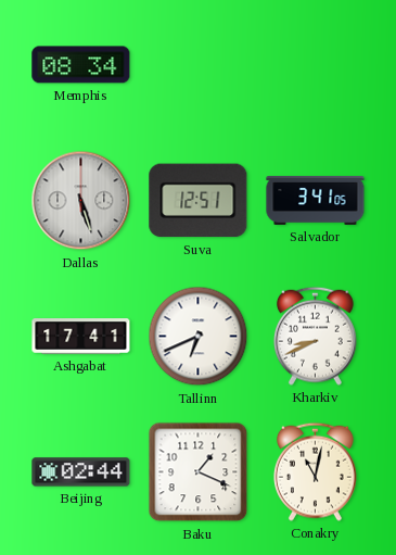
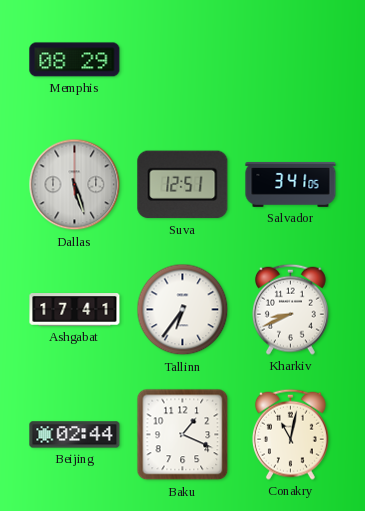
Memphis: 08:34 -> 08:29
Tallinn: 6:41 -> 6:36
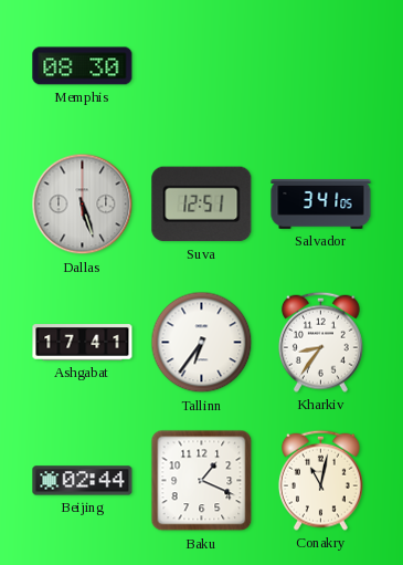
Memphis: 08:29 -> 08:30
Kharkiv: 8:41 -> 8:36
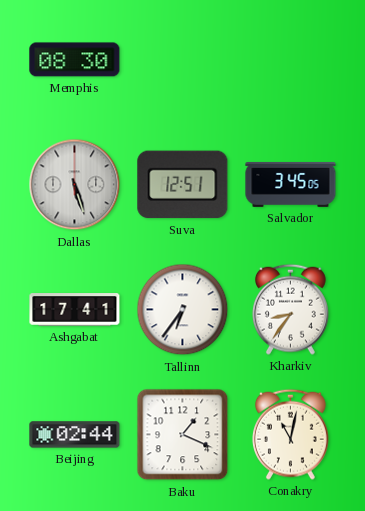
Salvador: 3:41 -> 3:45
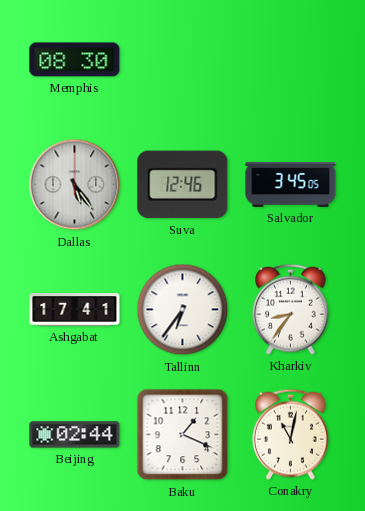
Dallas: 5:27 -> 5:24
Suva: 12:51 -> 12:46
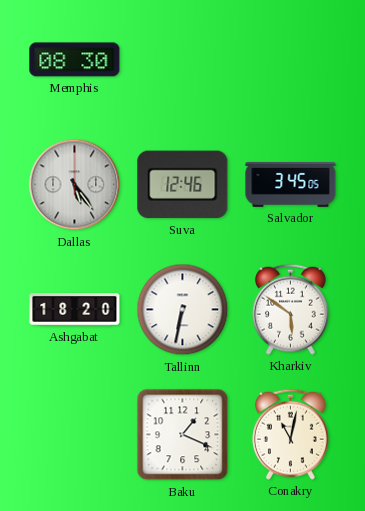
Ashgabat: 17:41 -> 18:20
Tallinn: 6:36 -> 6:32
Kharkiv: 8:36 -> 5:51
Beijing: 02:44 -> none
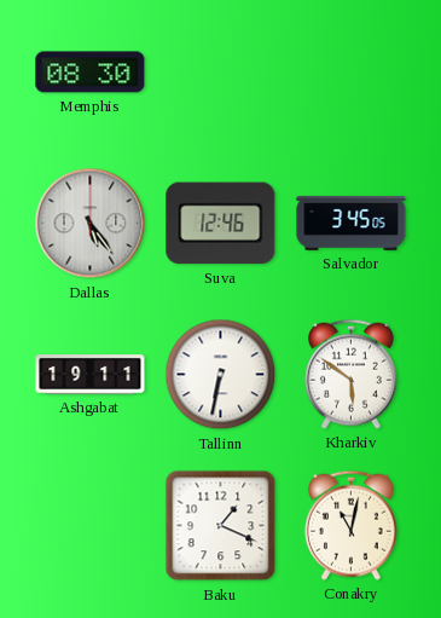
Ashgabat: 18:20 -> 19:11
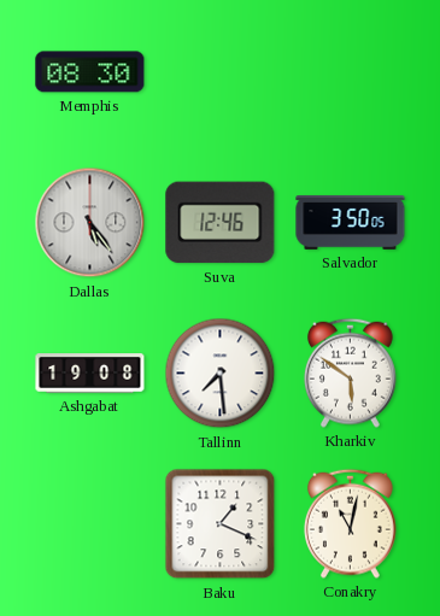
Salvador: 3:45 -> 3:50
Ashgabat: 19:11 -> 19:08
Tallinn: 6:32 -> 7:29
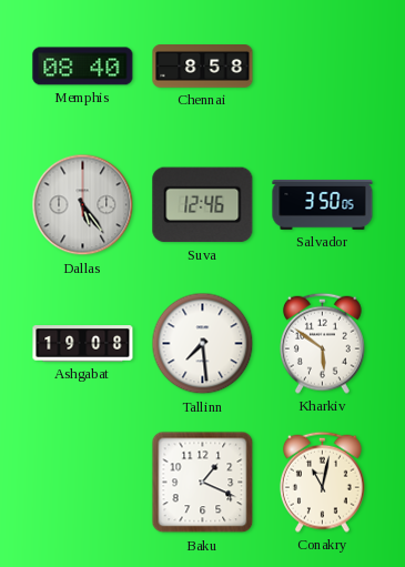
Memphis: 08:30 -> 08:40
Chennai: none -> 8:58
